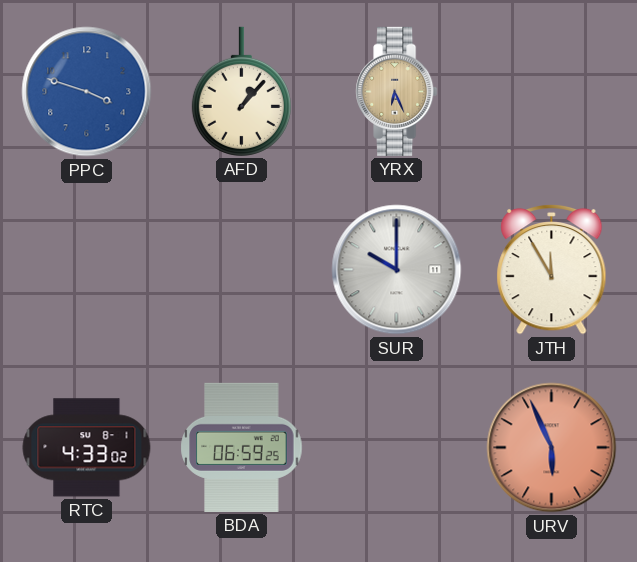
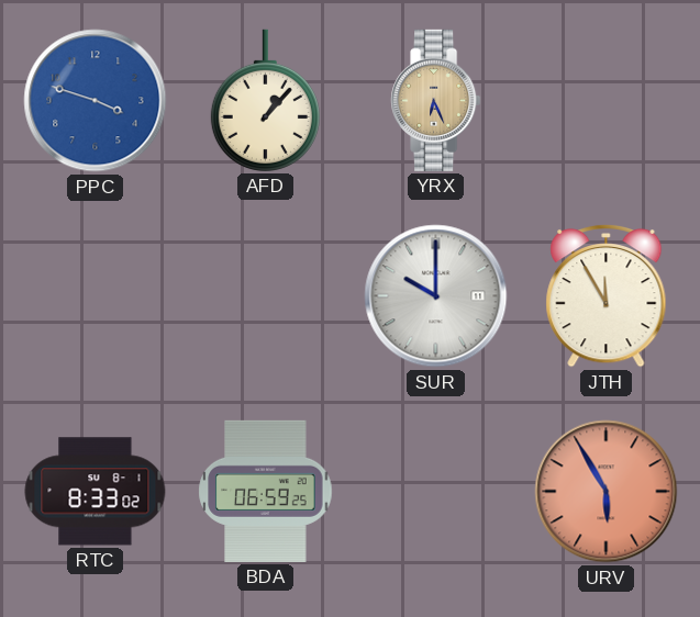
RTC: 4:33 -> 8:33
URV: 5:56 -> 5:55
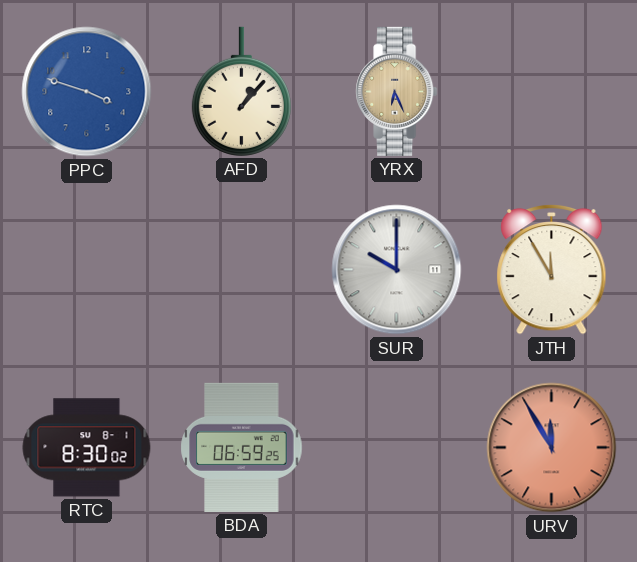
RTC: 8:33 -> 8:30
URV: 5:55 -> 11:55
